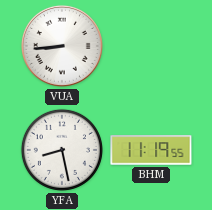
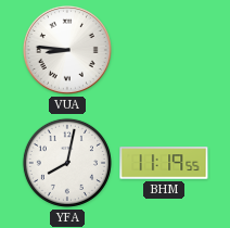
VUA: 8:44 -> 8:46
YFA: 8:28 -> 8:02
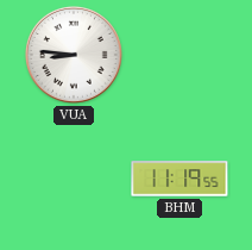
YFA: 8:02 -> none
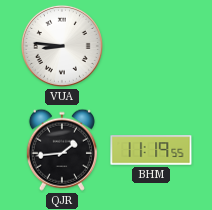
QJR: none -> 1:44
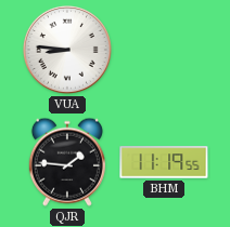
QJR: 1:44 -> 1:46
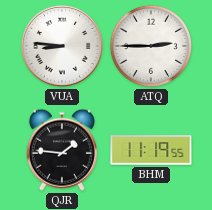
ATQ: none -> 2:45
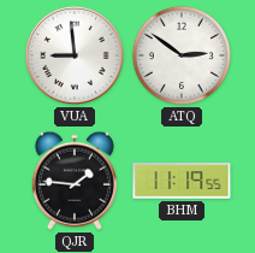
VUA: 8:46 -> 8:59
ATQ: 2:45 -> 2:51
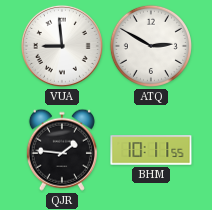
ATQ: 2:51 -> 2:50
BHM: 11:19 -> 10:11
